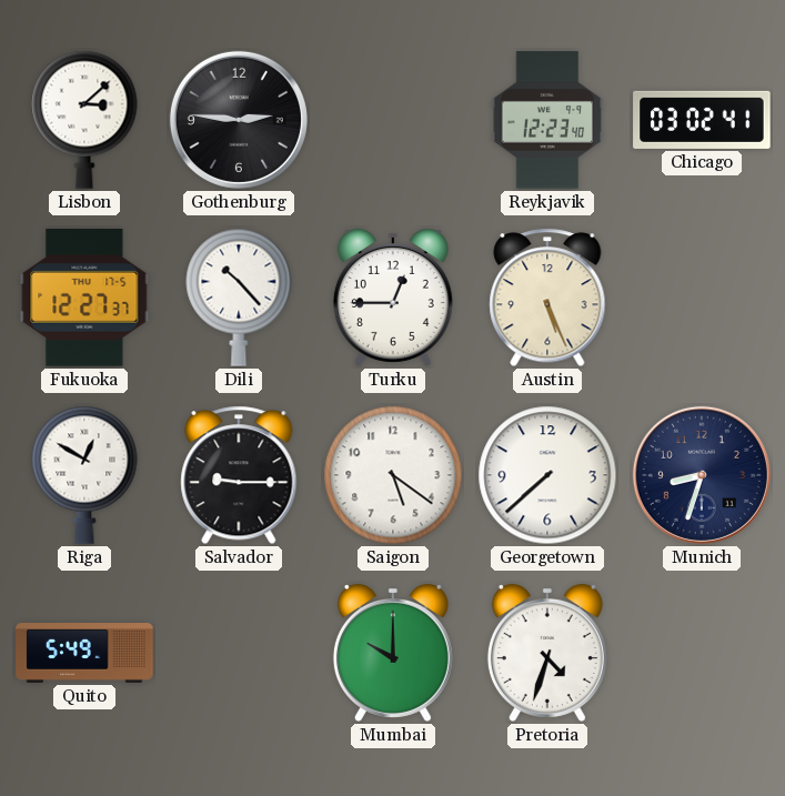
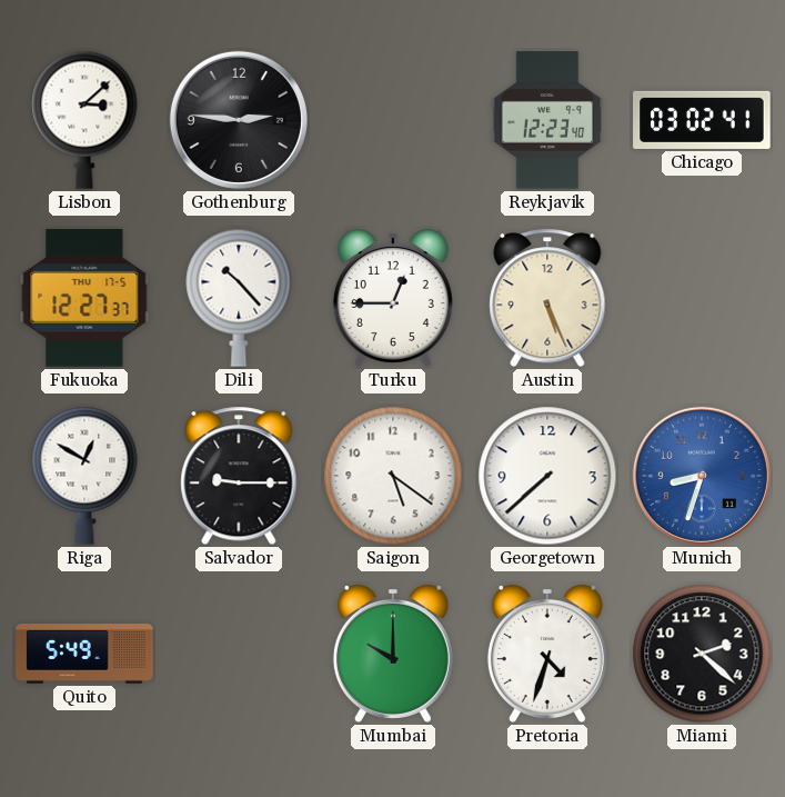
Munich dial: navy -> blue
Miami: none -> 2:22
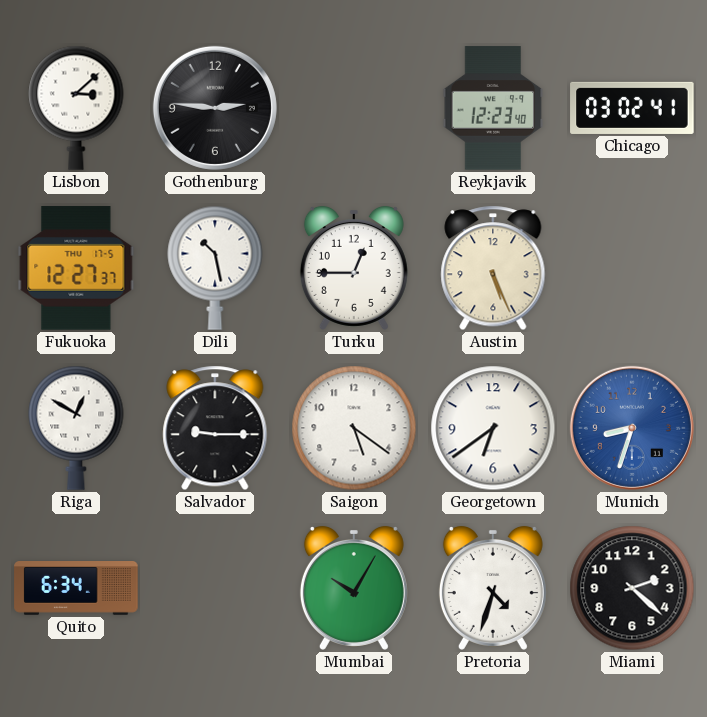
Dili: 10:23 -> 10:28
Georgetown: 7:38 -> 6:39
Quito: 5:49 -> 6:34
Mumbai: 10:00 -> 10:05
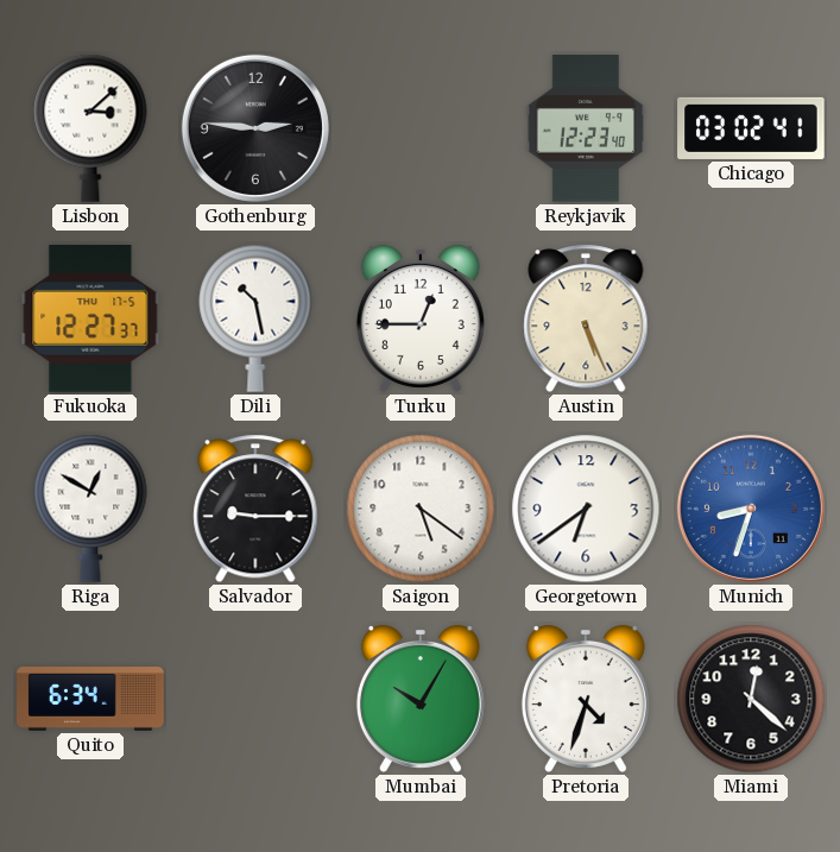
Miami: 2:22 -> 12:22
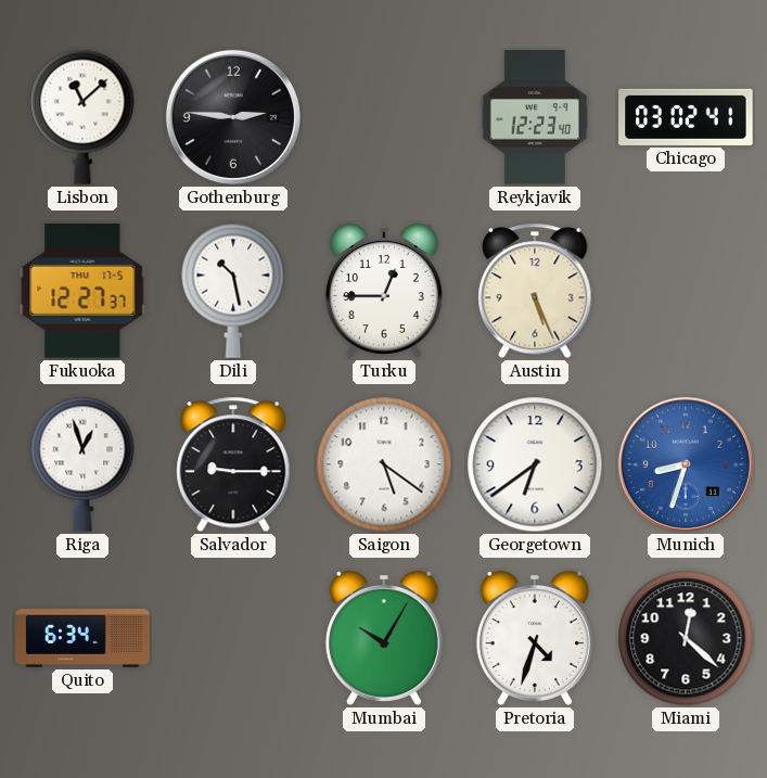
Lisbon: 3:08 -> 11:08
Riga: 12:50 -> 12:57
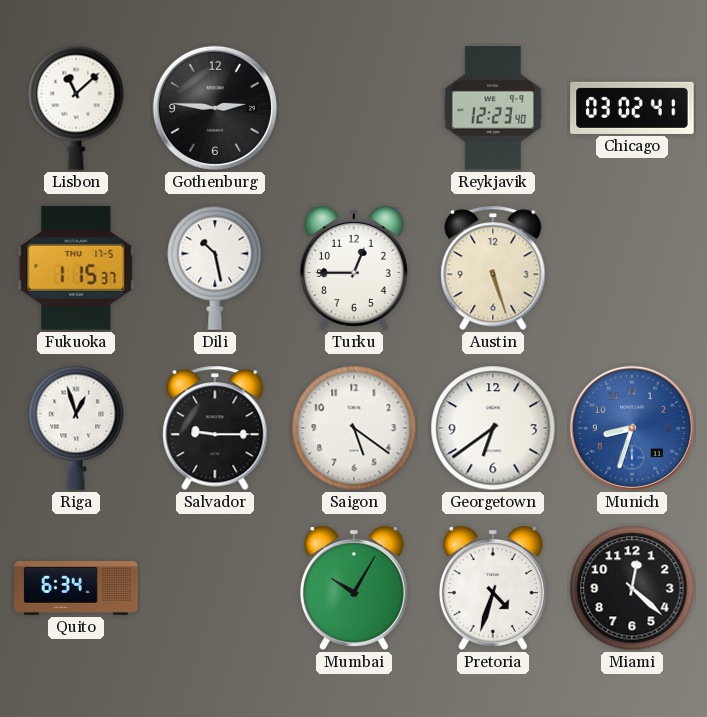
Fukuoka: 12:27 -> 1:15
Austin: 5:26 -> 5:27
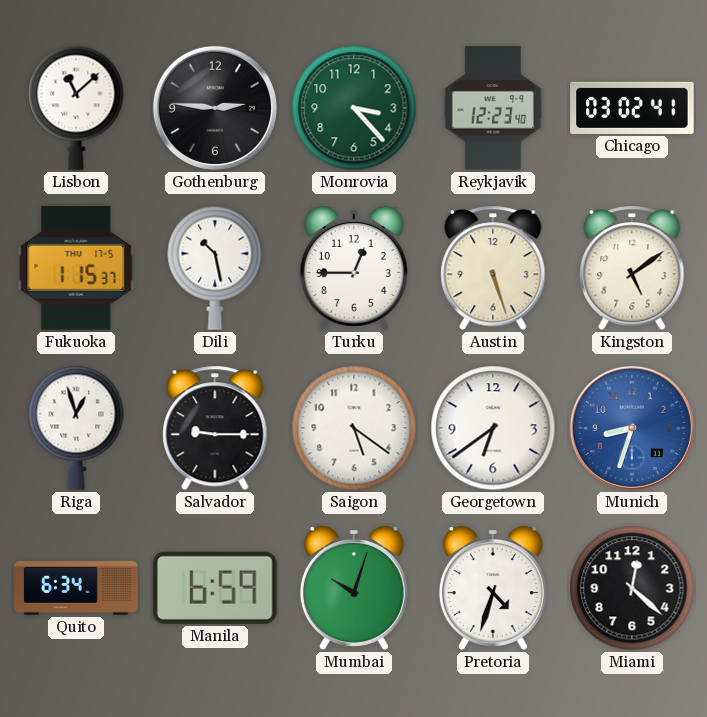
Monrovia: none -> 3:23
Kingston: none -> 5:09
Manila: none -> 6:59
Mumbai: 10:05 -> 10:03
